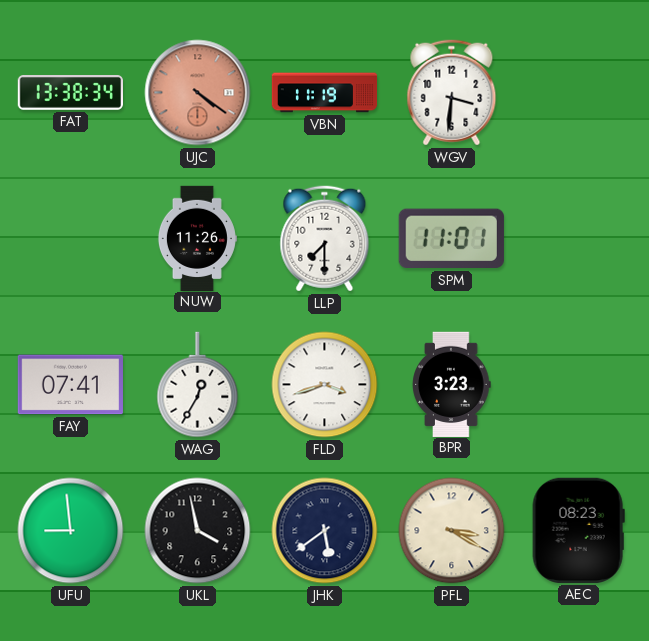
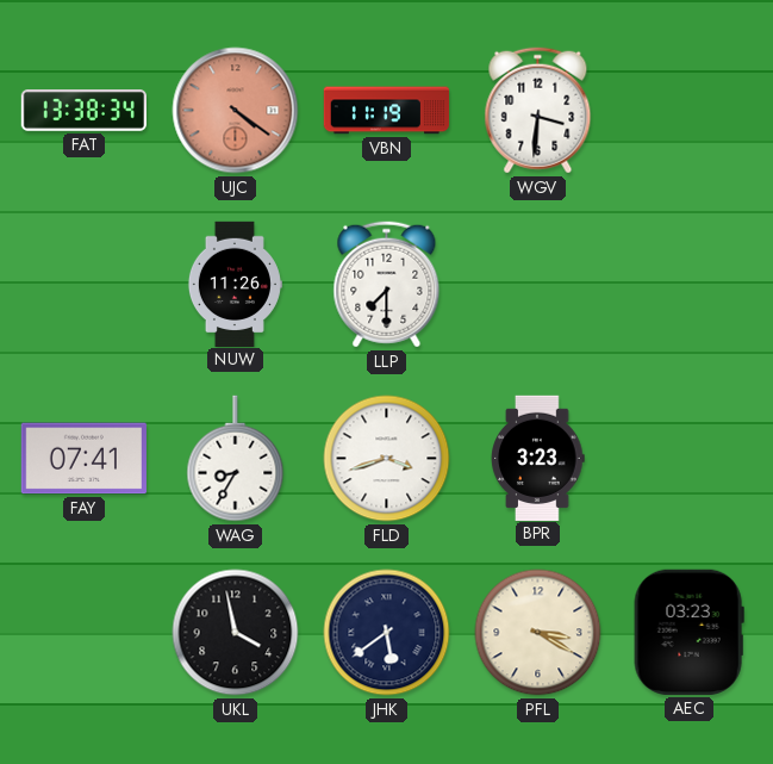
SPM: 11:01 -> none
WAG: 12:35 -> 8:35
UFU: 8:59 -> none
AEC: 08:23 -> 03:23
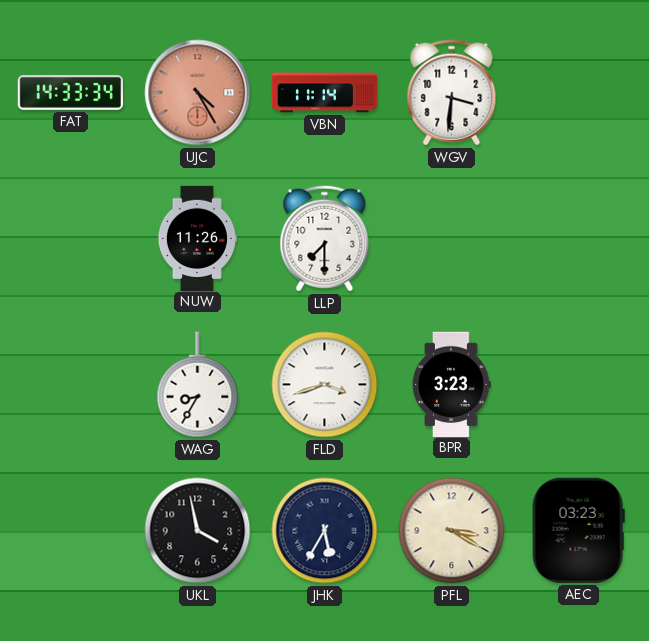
FAT: 13:38 -> 14:33
UJC: 4:21 -> 4:25
VBN: 11:19 -> 11:14
FAY: 07:41 -> none
JHK: 5:39 -> 5:35
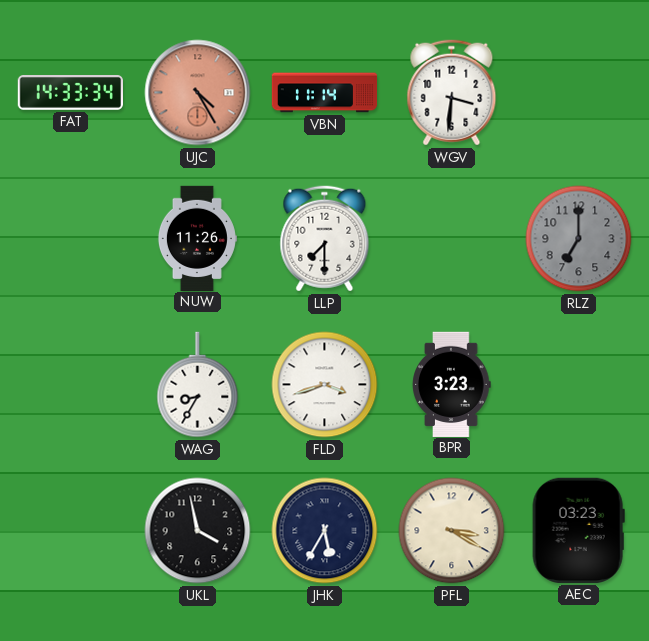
RLZ: none -> 7:00
